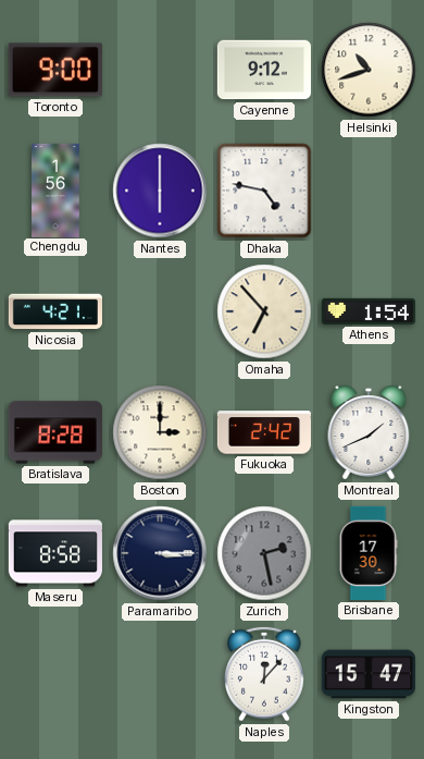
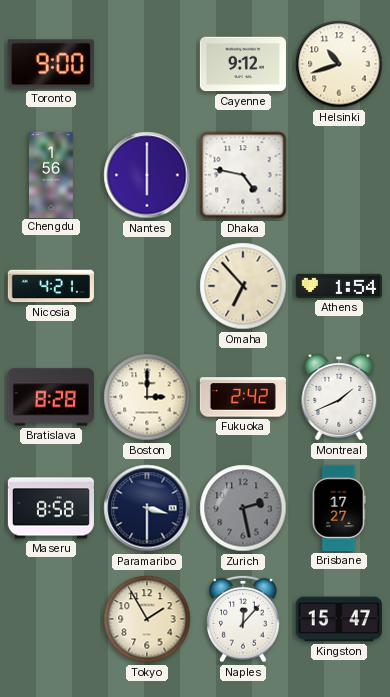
Paramaribo: 3:15 -> 3:30
Brisbane: 17:30 -> 17:27
Tokyo: none -> 1:55
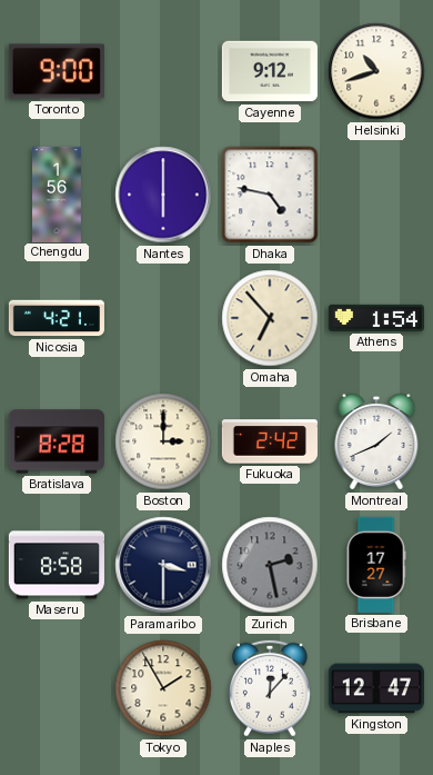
Kingston: 15:47 -> 12:47
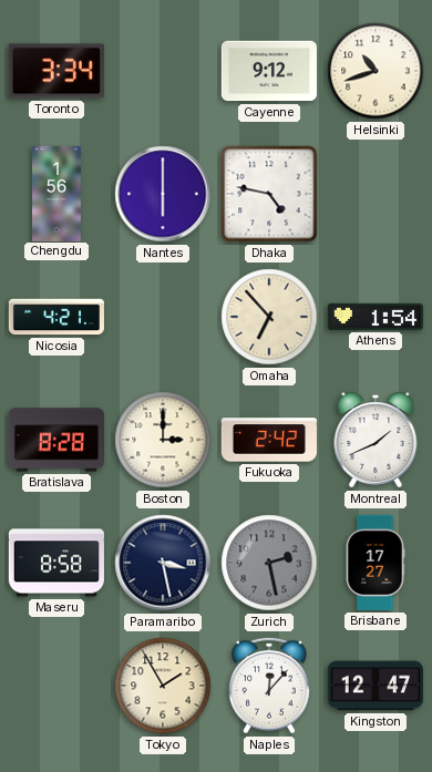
Toronto: 9:00 -> 3:34
Paramaribo: 3:30 -> 3:28
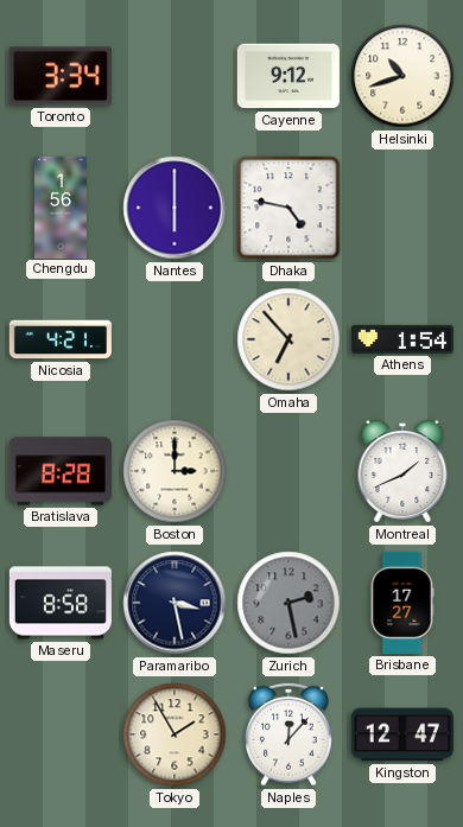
Fukuoka: 2:42 -> none
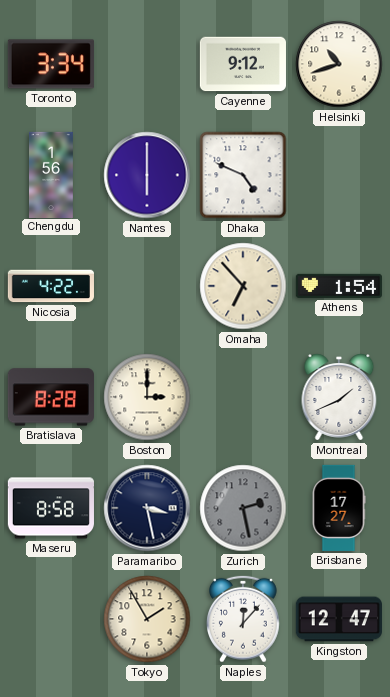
Dhaka: 4:47 -> 4:49
Nicosia: 4:21 -> 4:22
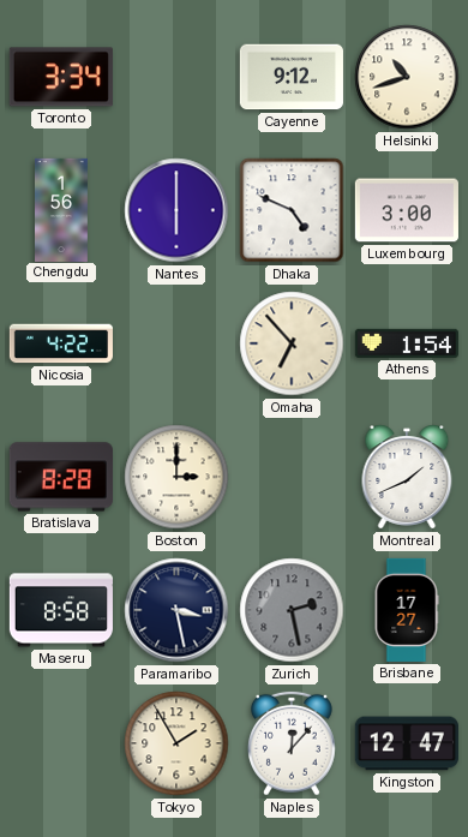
Luxembourg: none -> 3:00
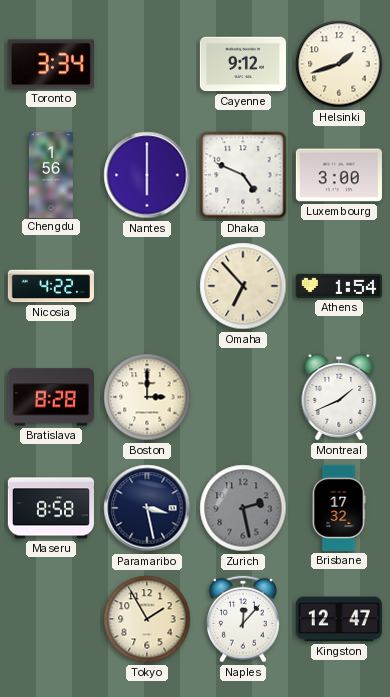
Helsinki: 10:42 -> 1:42
Brisbane: 17:27 -> 17:32
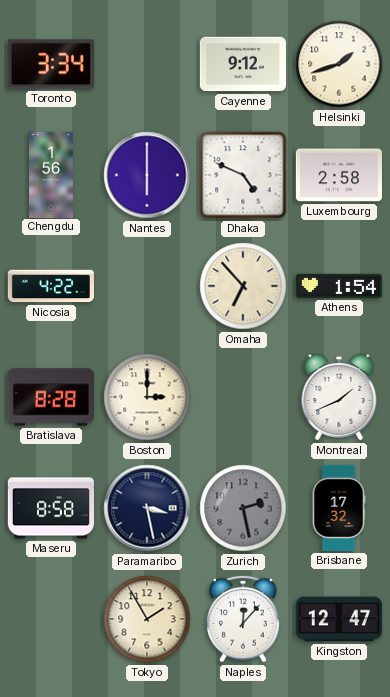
Luxembourg: 3:00 -> 2:58
